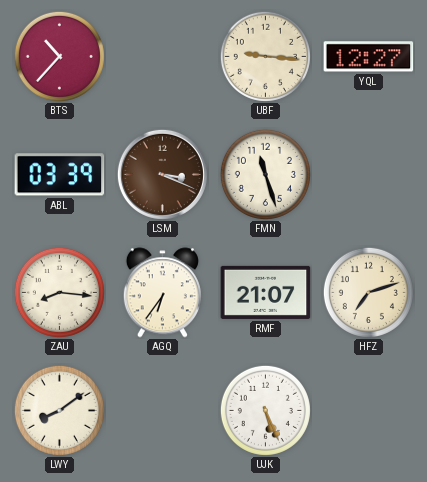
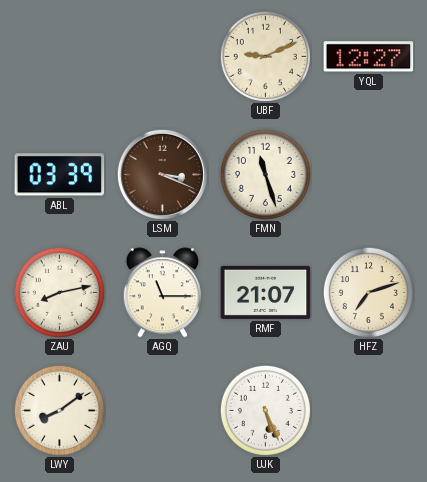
BTS: 10:37 -> none
UBF: 9:16 -> 9:11
ZAU: 8:16 -> 8:13
AGQ: 6:36 -> 11:15
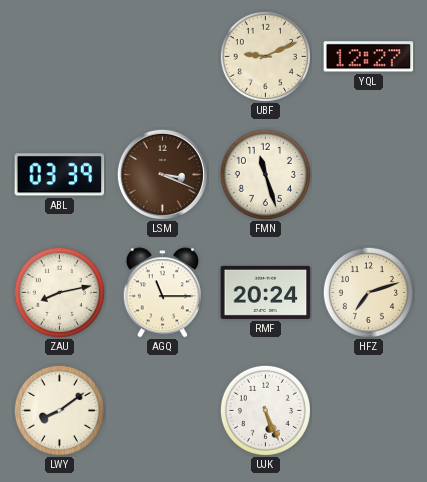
RMF: 21:07 -> 20:24
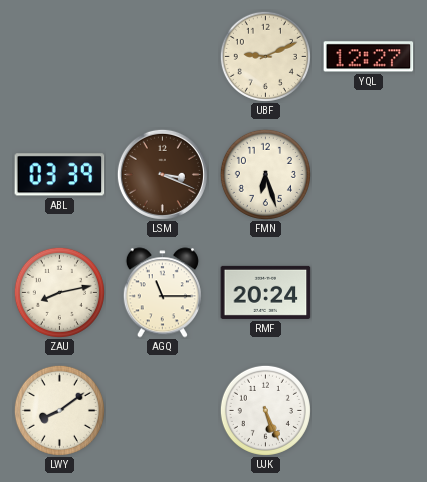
FMN: 11:27 -> 6:27
HFZ: 7:12 -> none
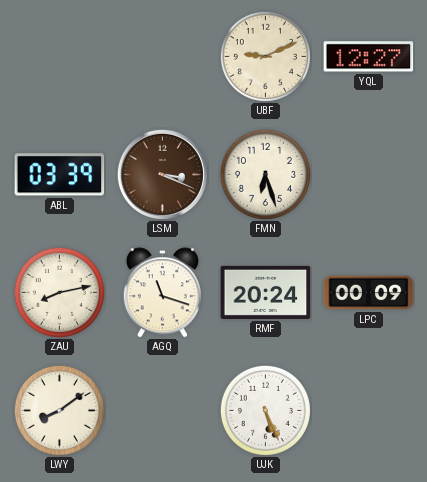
AGQ: 11:15 -> 11:18
LPC: none -> 00:09
